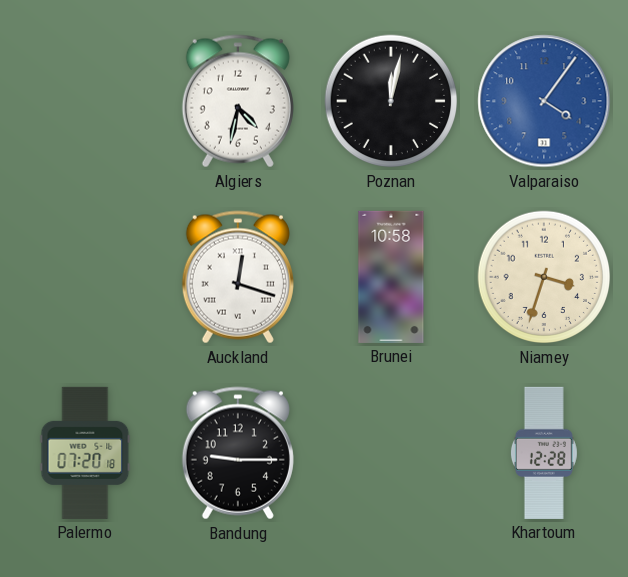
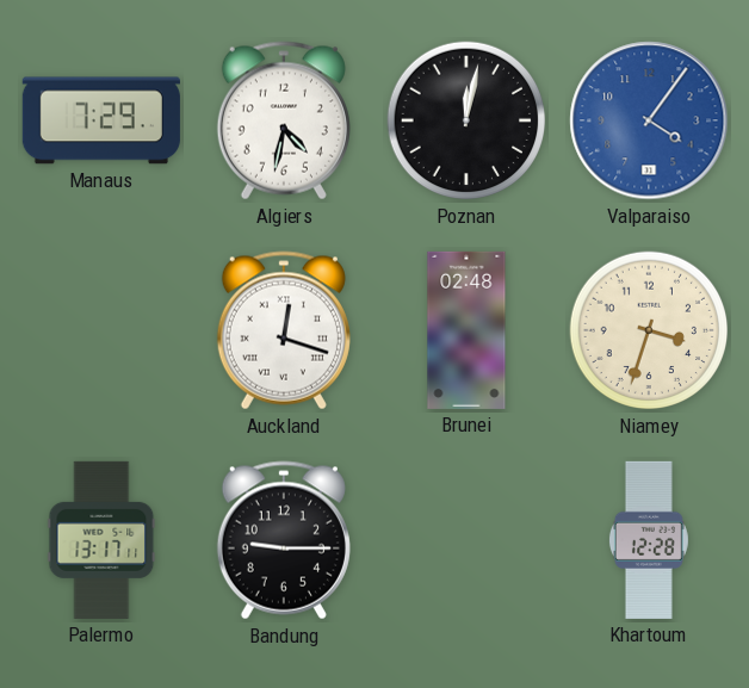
Manaus: none -> 7:29
Brunei: 10:58 -> 02:48
Palermo: 07:20 -> 13:17
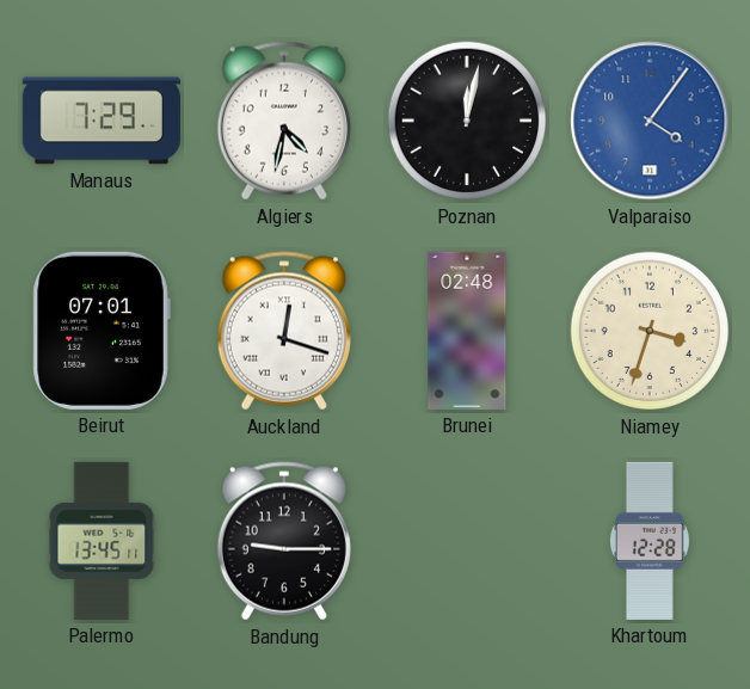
Beirut: none -> 07:01
Palermo: 13:17 -> 13:45
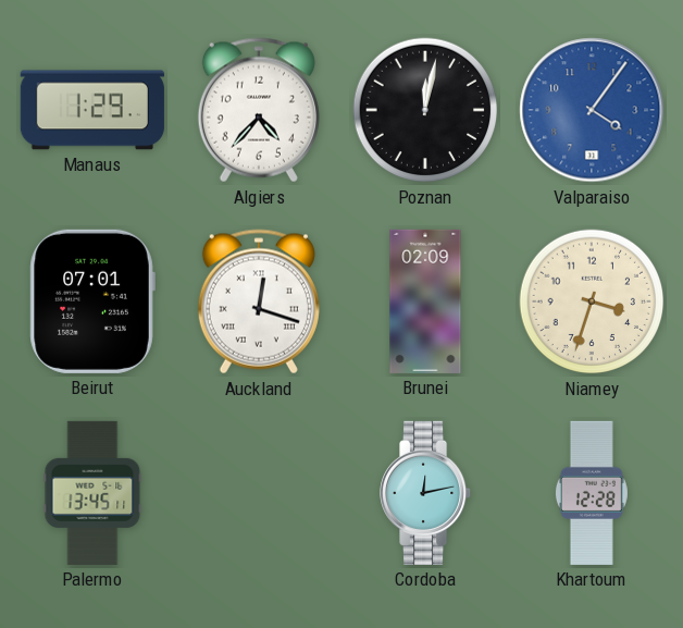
Manaus: 7:29 -> 1:29
Algiers: 4:32 -> 4:37
Brunei: 02:48 -> 02:09
Bandung: 9:15 -> none
Cordoba: none -> 12:13
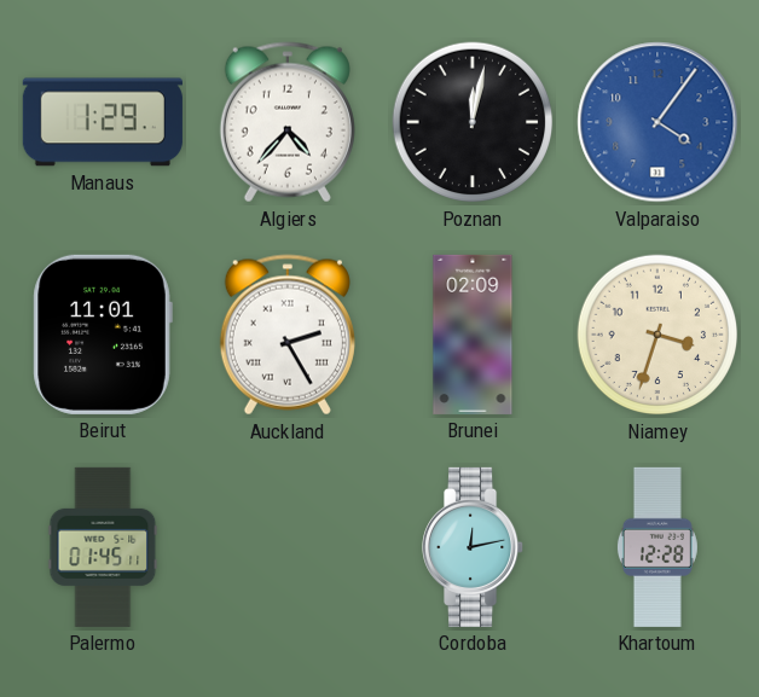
Beirut: 07:01 -> 11:01
Auckland: 12:18 -> 2:25
Palermo: 13:45 -> 01:45
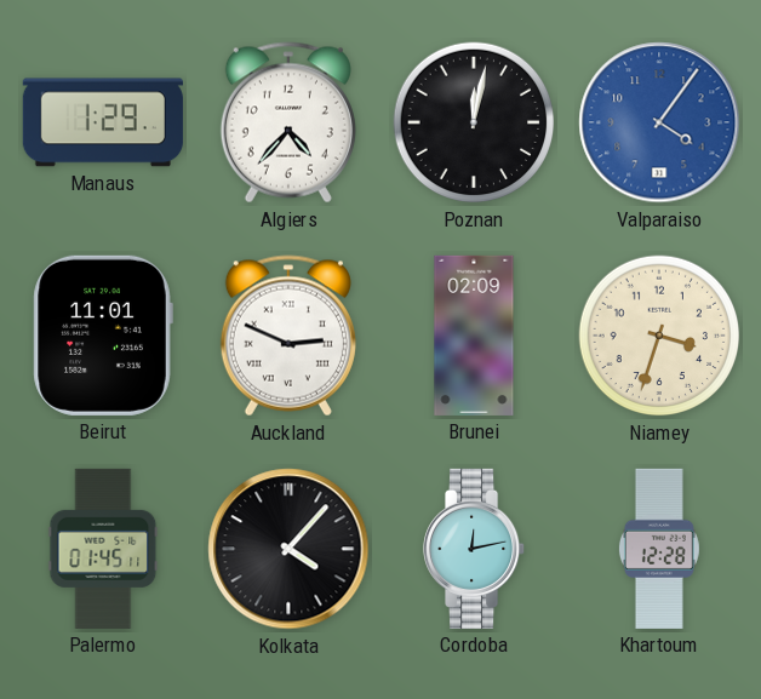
Auckland: 2:25 -> 2:49
Kolkata: none -> 4:07
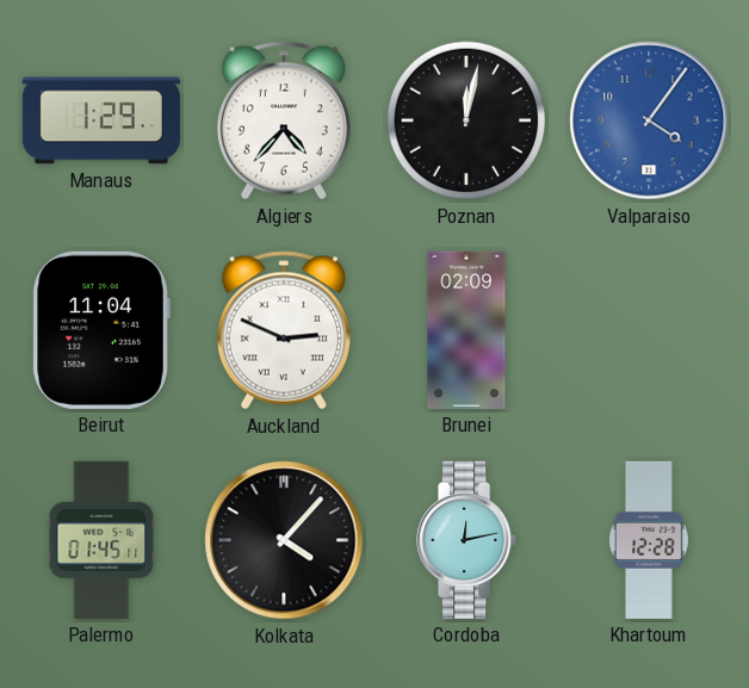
Beirut: 11:01 -> 11:04
Niamey: 3:33 -> none
